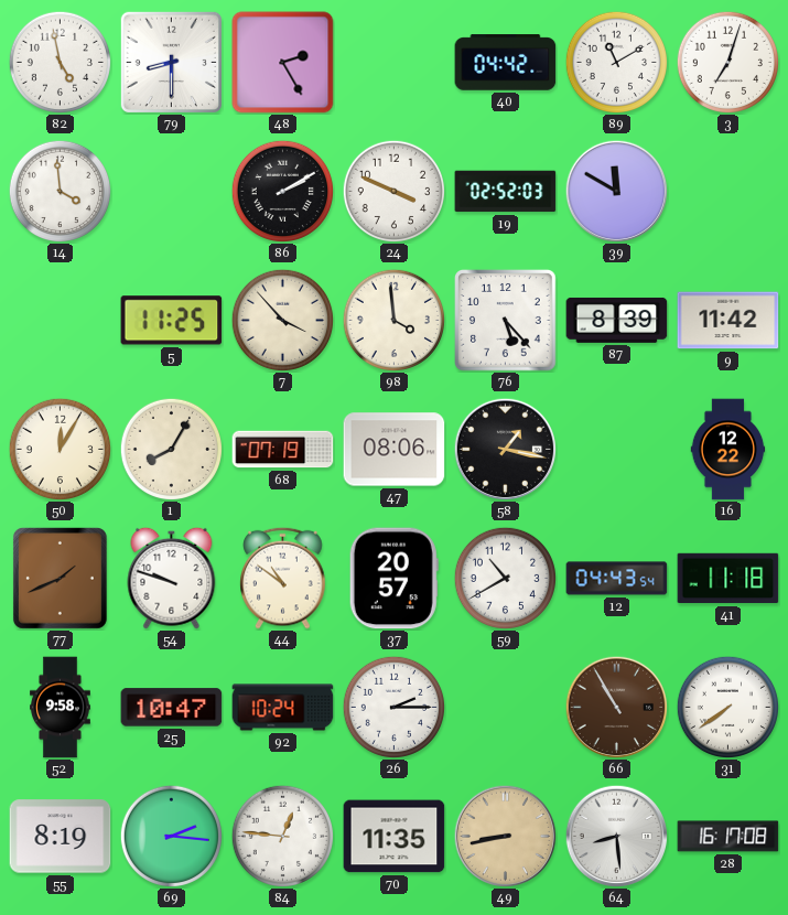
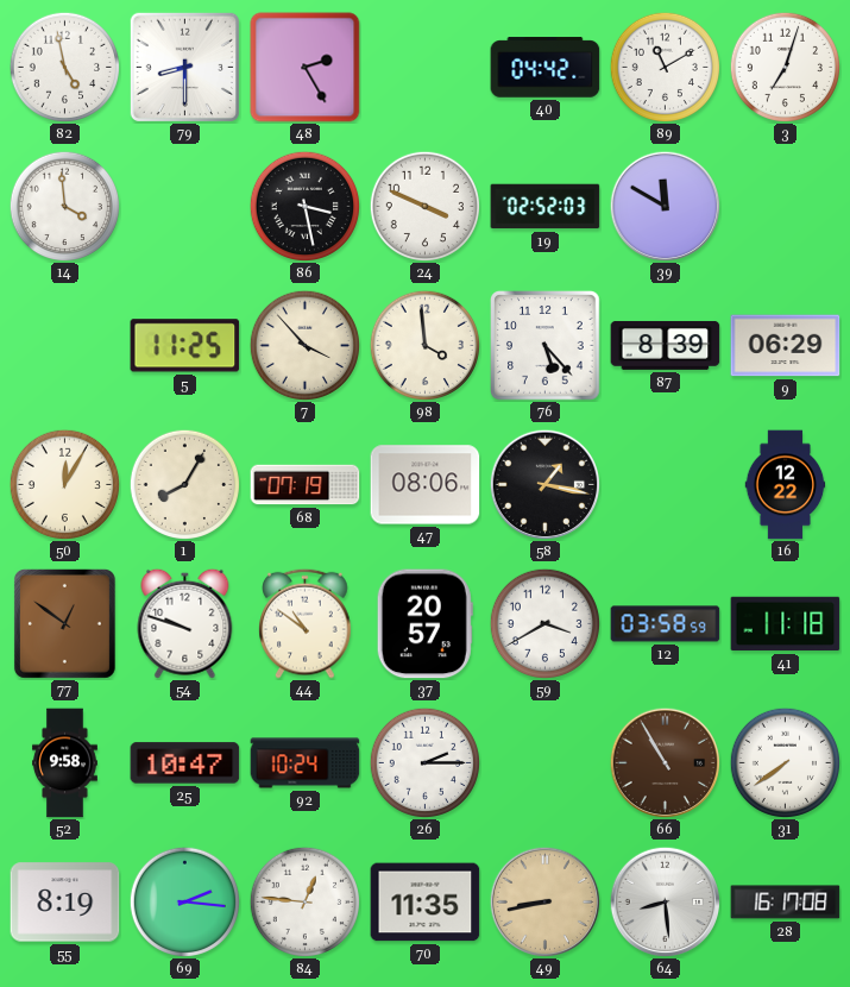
86: 2:10 -> 3:28
9: 11:42 -> 06:29
77: 1:41 -> 12:51
59: 10:40 -> 3:40
12: 04:43 -> 03:58
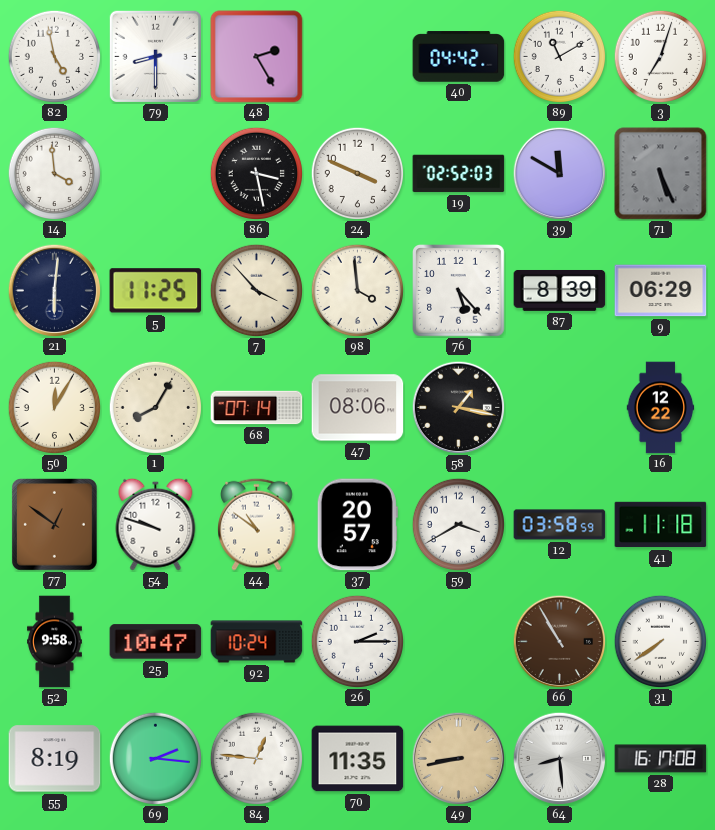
71: none -> 5:26
21: none -> 6:01
68: 07:19 -> 07:14
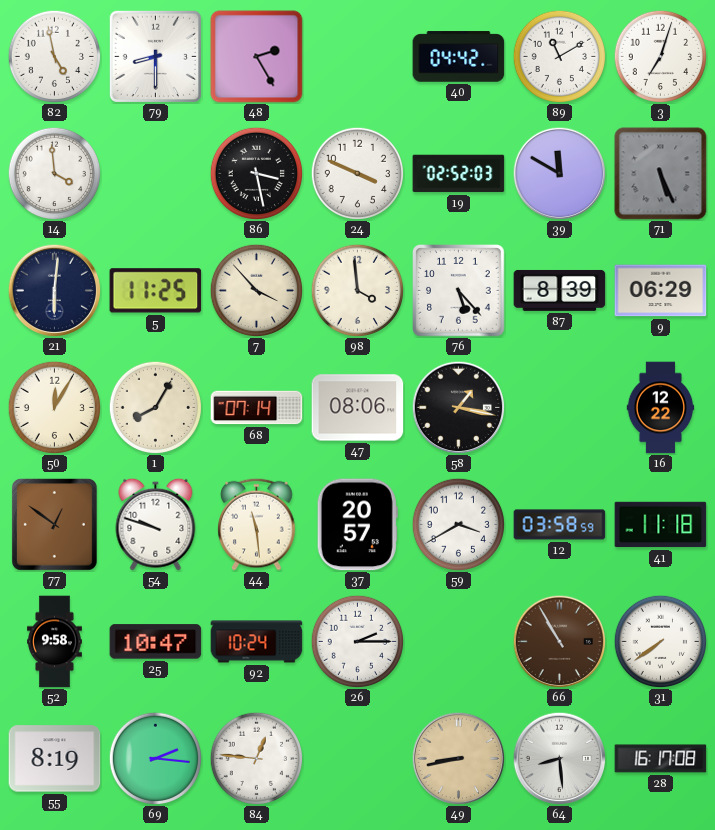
44: 10:51 -> 11:29
70: 11:35 -> none
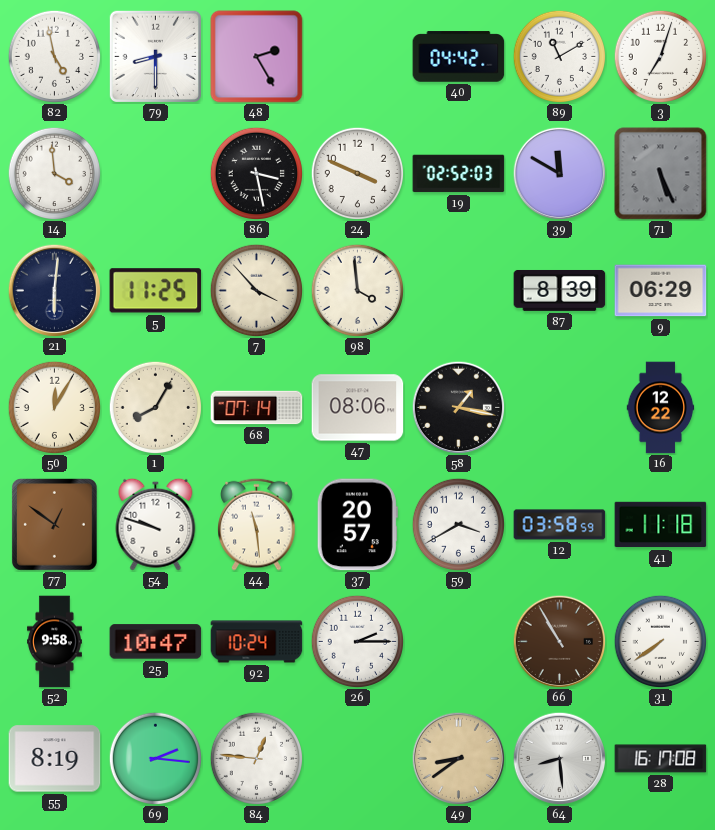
76: 5:23 -> none
49: 8:43 -> 8:39
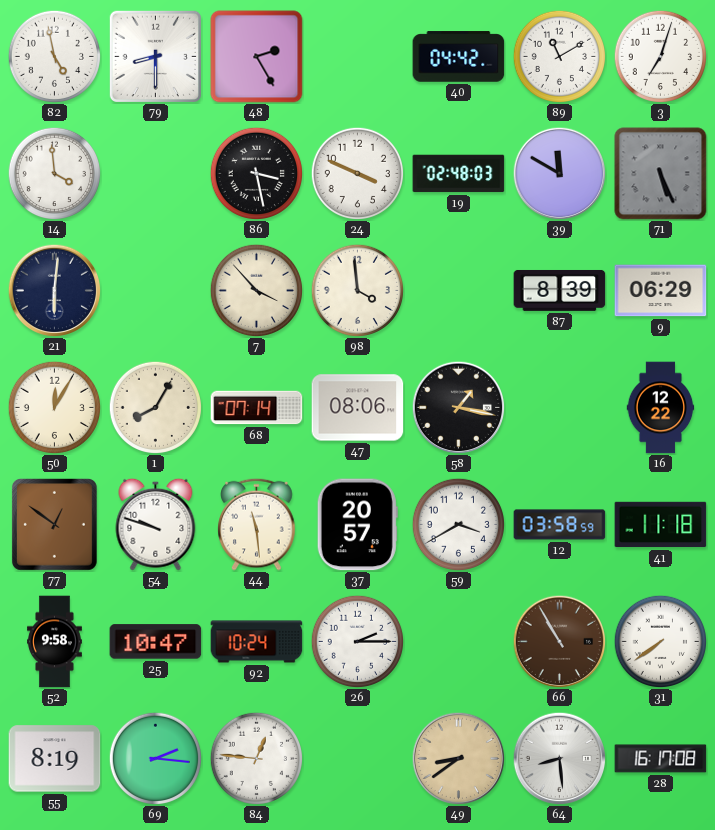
19: 02:52 -> 02:48
5: 11:25 -> none
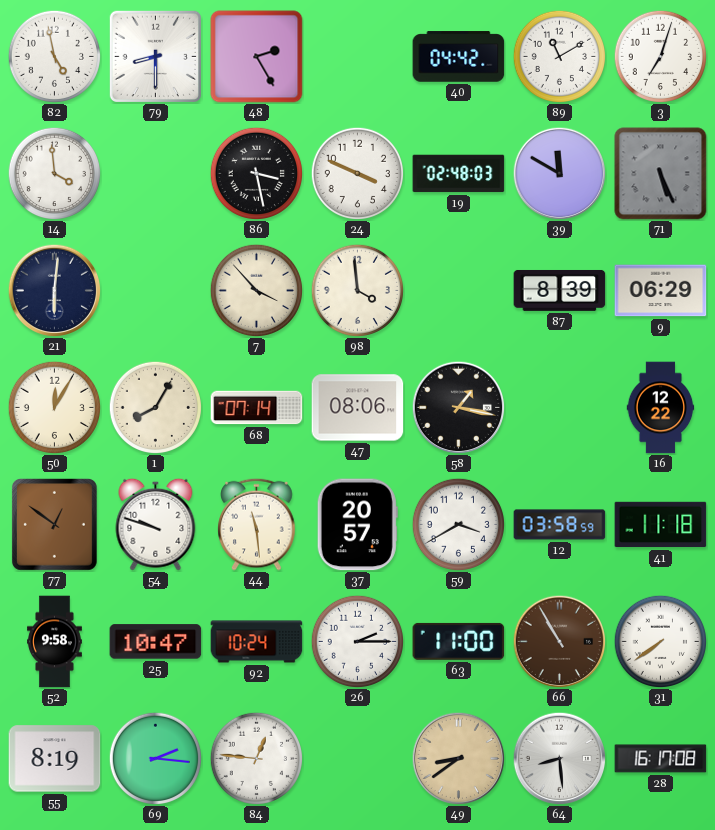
63: none -> 11:00
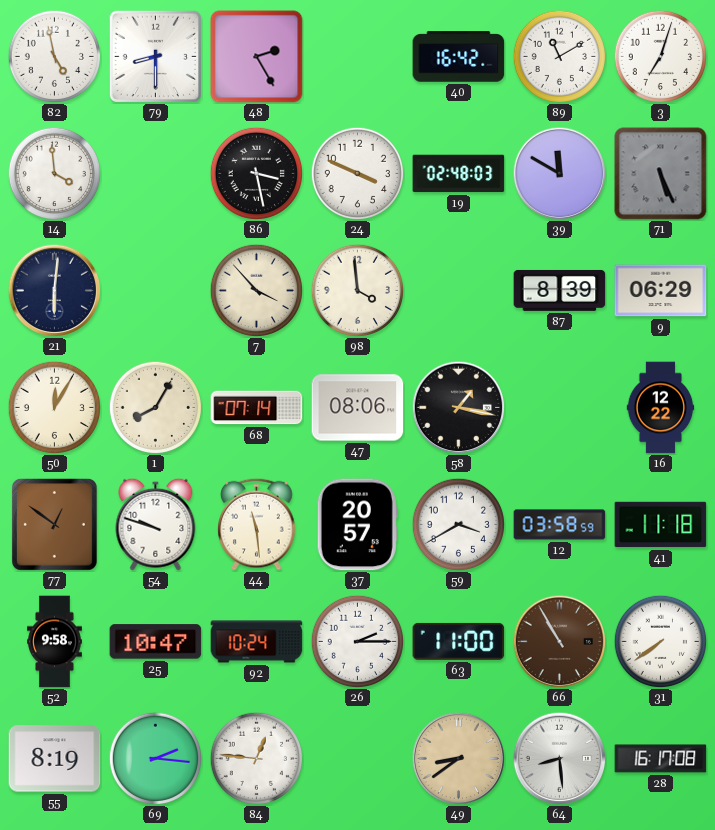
40: 04:42 -> 16:42
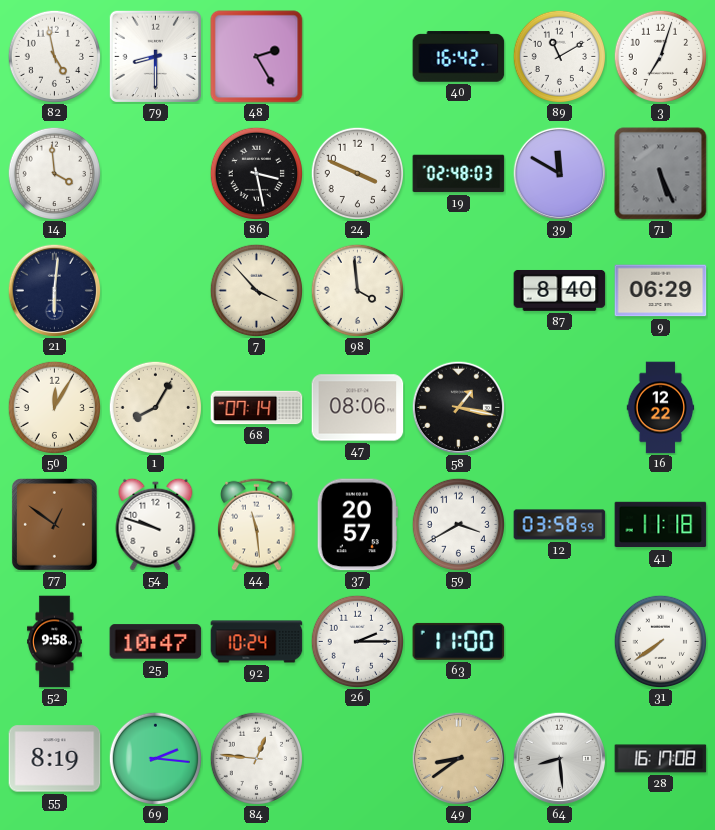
87: 8:39 -> 8:40
66: 10:55 -> none
